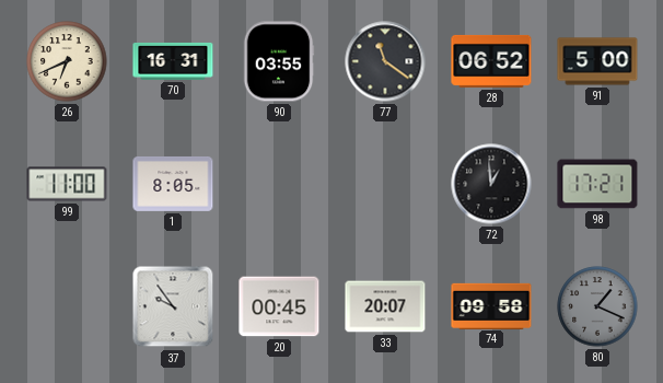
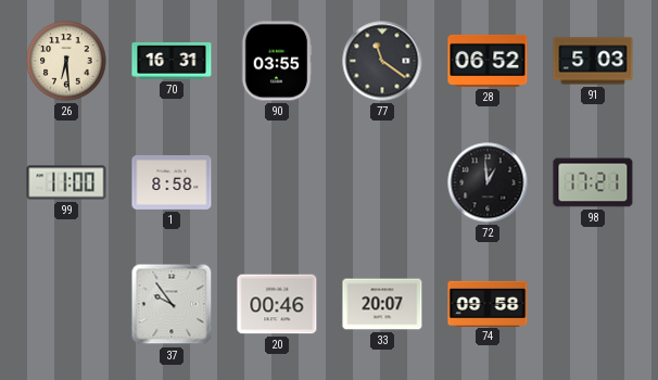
26: 6:41 -> 6:29
91: 5:00 -> 5:03
1: 8:05 -> 8:58
20: 00:45 -> 00:46
80: 1:19 -> none
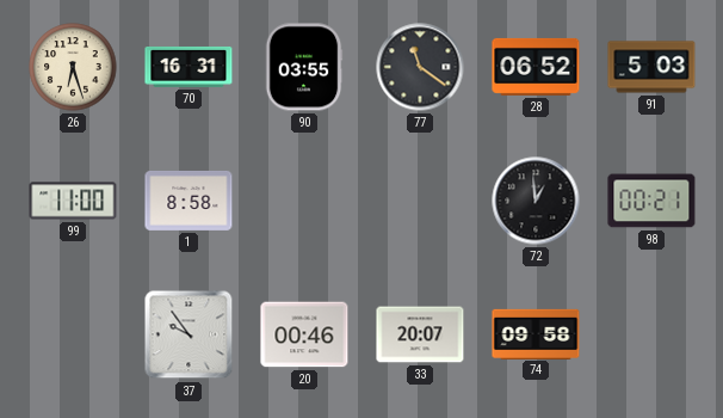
26: 6:29 -> 6:27
98: 17:21 -> 00:21
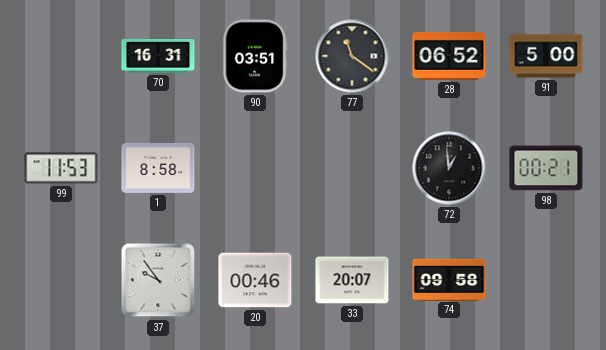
26: 6:27 -> none
90: 03:55 -> 03:51
91: 5:03 -> 5:00
99: 11:00 -> 11:53
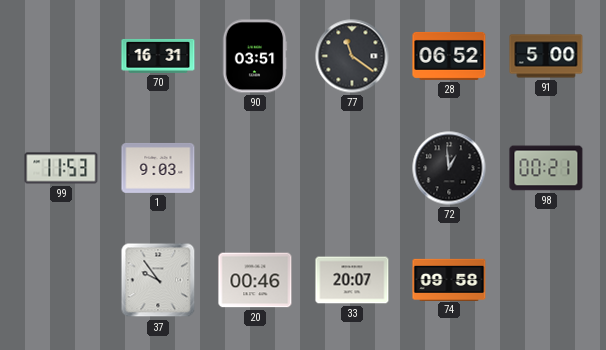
1: 8:58 -> 9:03
